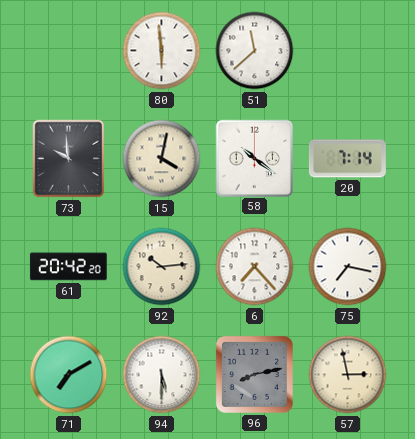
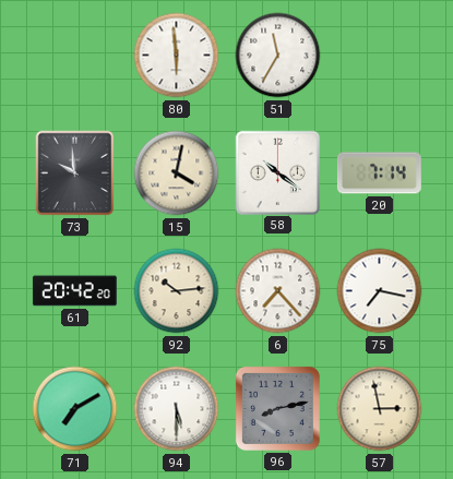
51: 11:38 -> 11:35
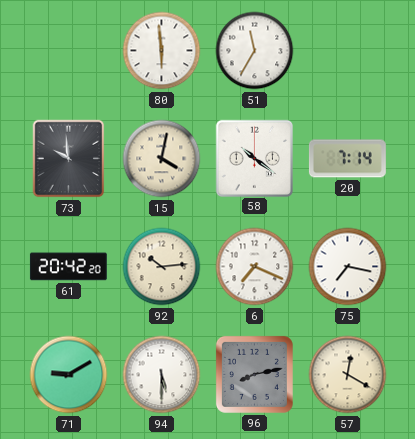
6: 7:23 -> 7:19
71: 7:10 -> 9:10
57: 2:58 -> 12:20
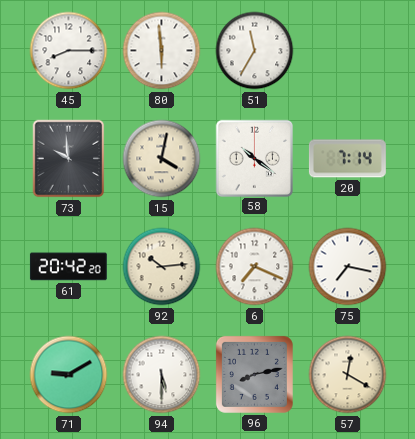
45: none -> 8:15
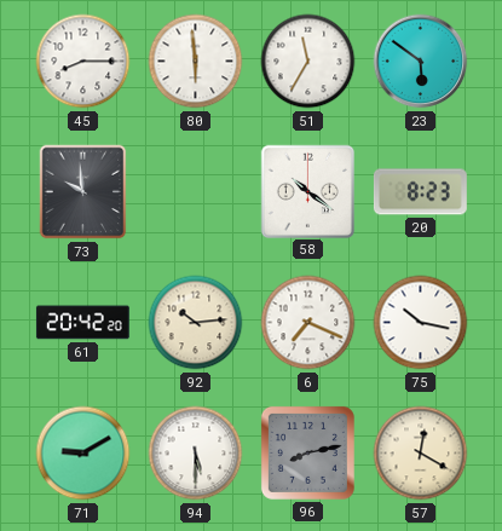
23: none -> 5:51
15: 4:02 -> none
20: 7:14 -> 8:23
75: 7:17 -> 10:17
